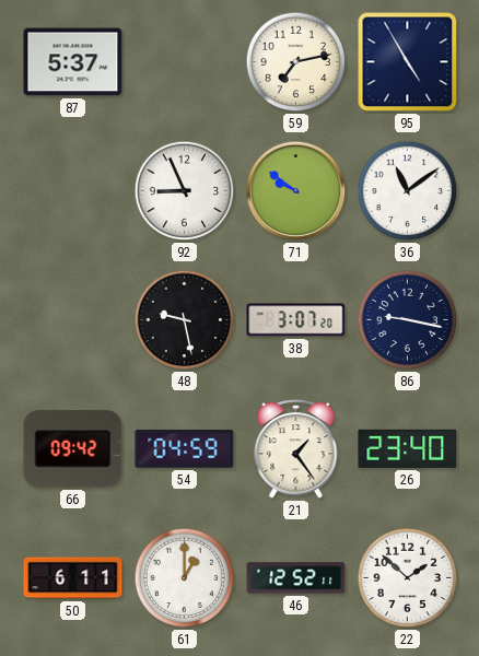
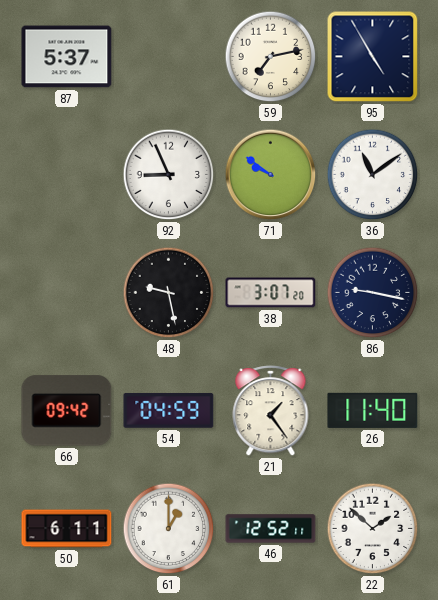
26: 23:40 -> 11:40
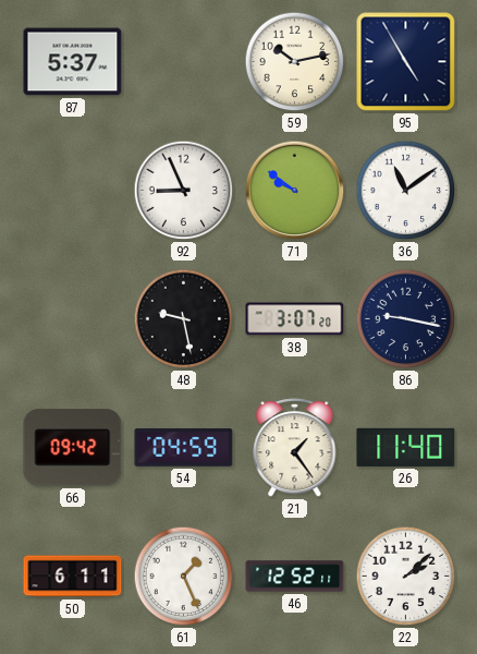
59: 7:13 -> 10:13
61: 1:00 -> 1:26
22: 1:52 -> 2:08
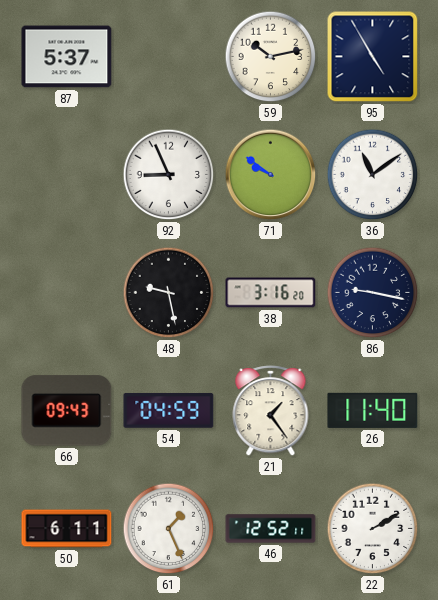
38: 3:07 -> 3:16
66: 09:42 -> 09:43
22: 2:08 -> 2:10
